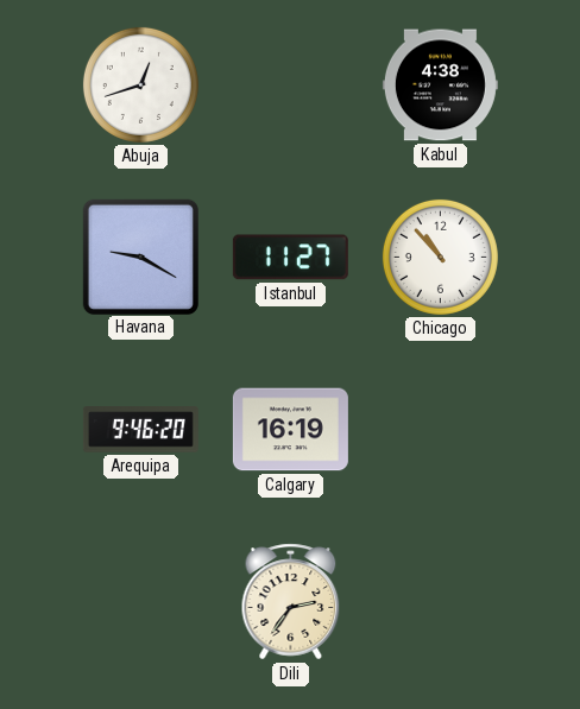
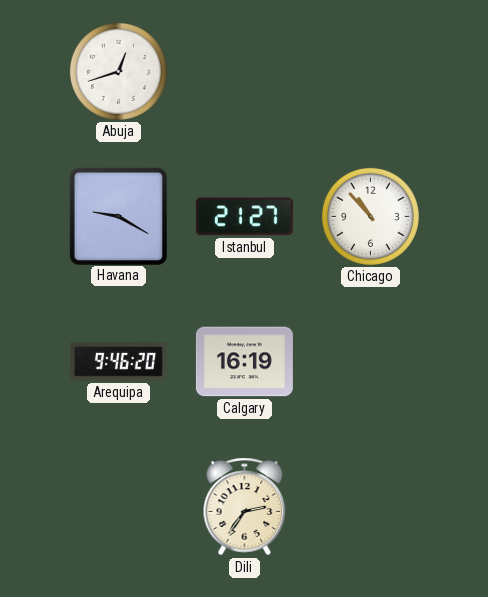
Kabul: 4:38 -> none
Istanbul: 11:27 -> 21:27
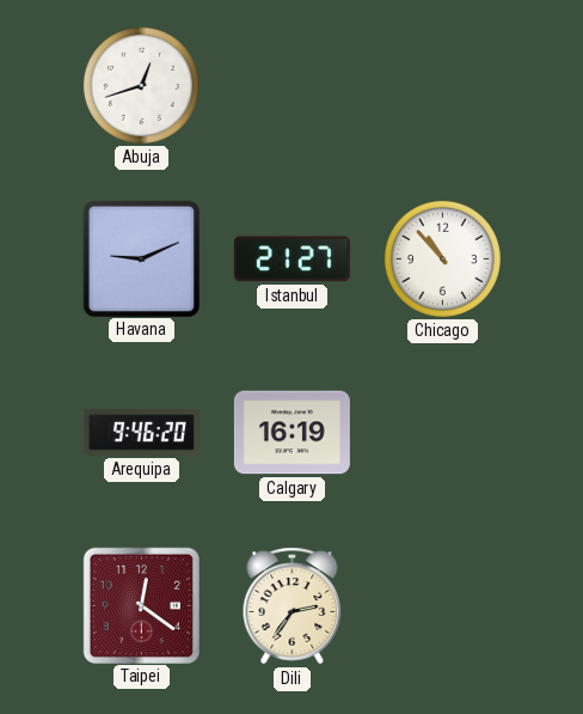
Havana: 9:20 -> 9:11
Taipei: none -> 12:21
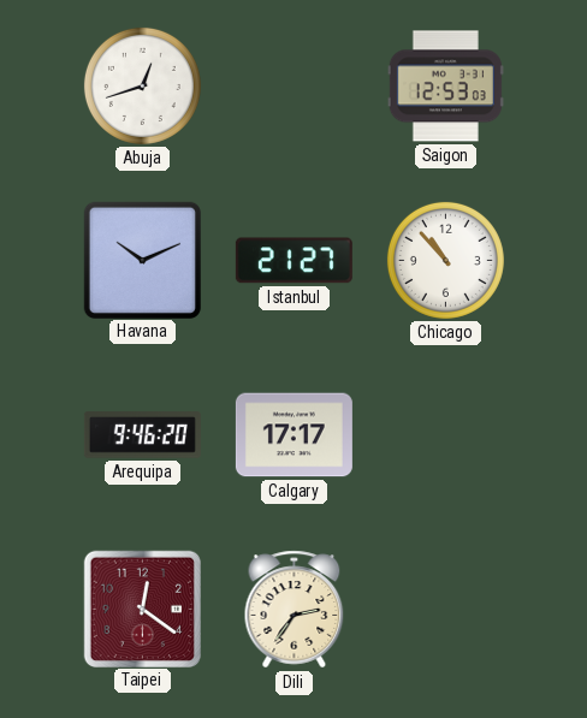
Saigon: none -> 12:53
Havana: 9:11 -> 10:11
Calgary: 16:19 -> 17:17
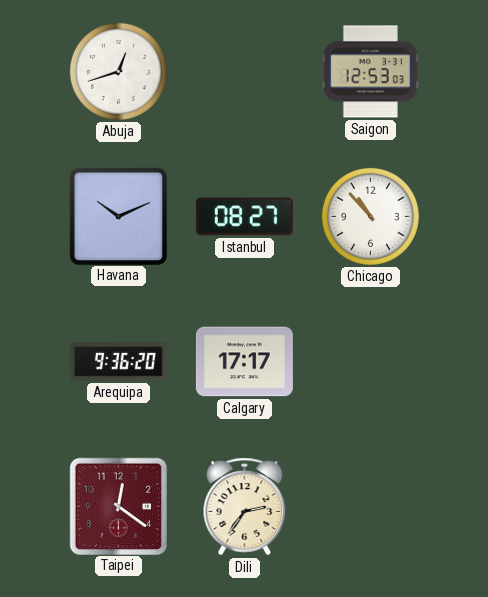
Istanbul: 21:27 -> 08:27
Arequipa: 9:46 -> 9:36
